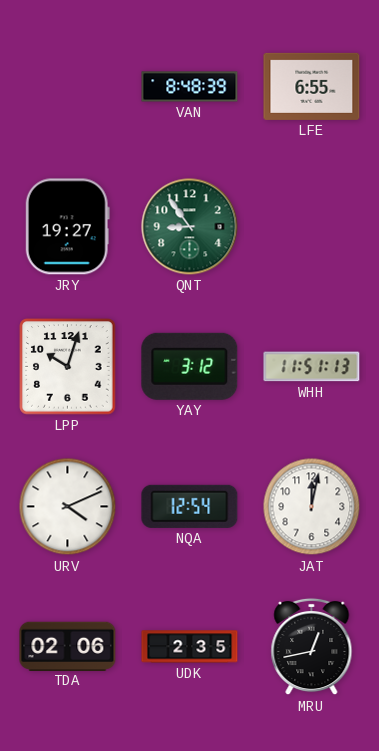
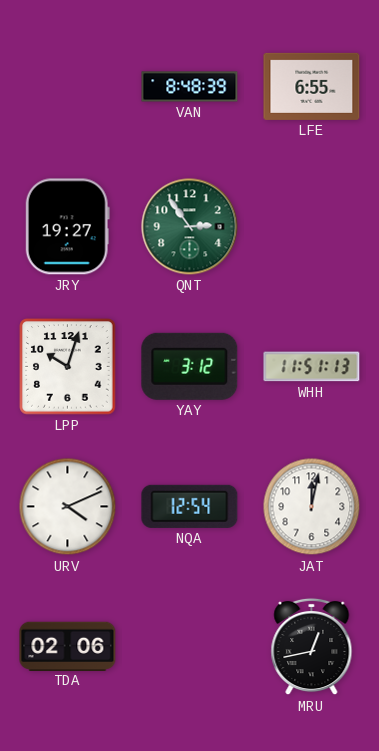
QNT: 8:54 -> 2:54
UDK: 2:35 -> none
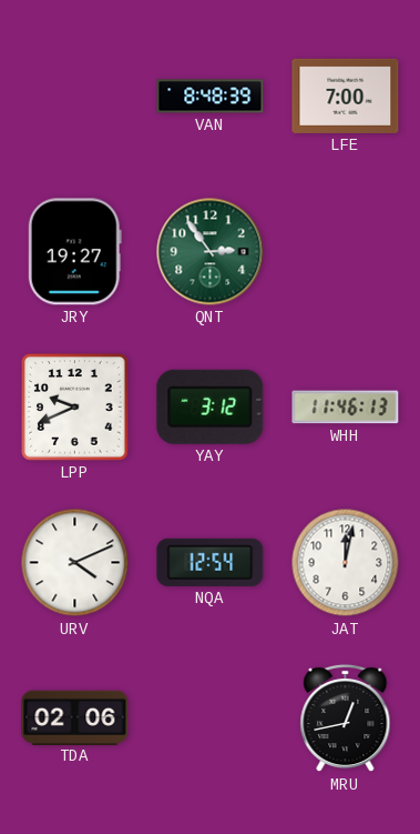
LFE: 6:55 -> 7:00
LPP: 10:03 -> 9:41
WHH: 11:51 -> 11:46
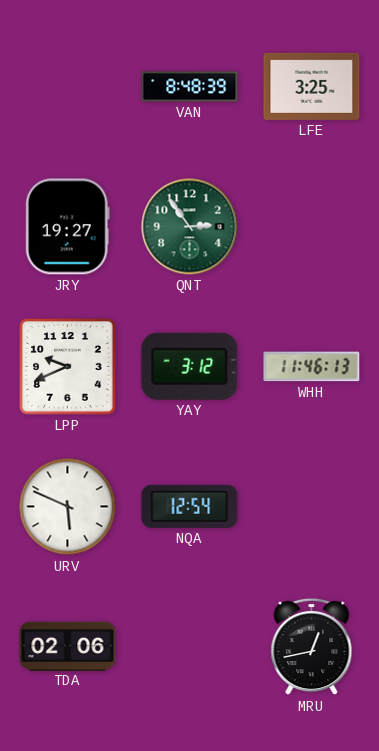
LFE: 7:00 -> 3:25
URV: 4:11 -> 5:49
JAT: 12:02 -> none
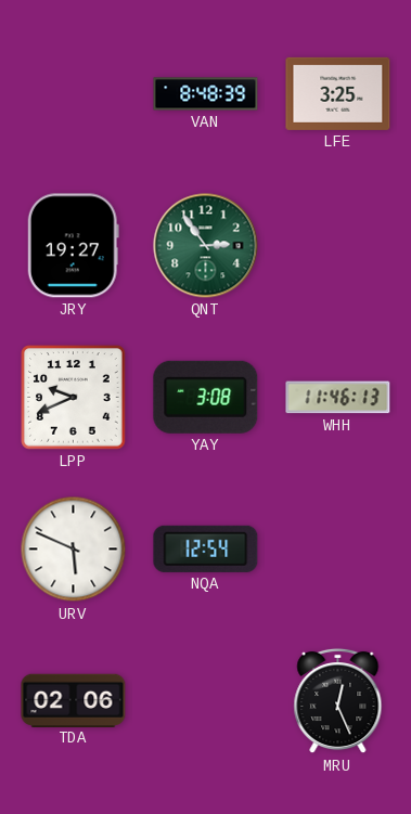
YAY: 3:12 -> 3:08
MRU: 12:43 -> 12:26
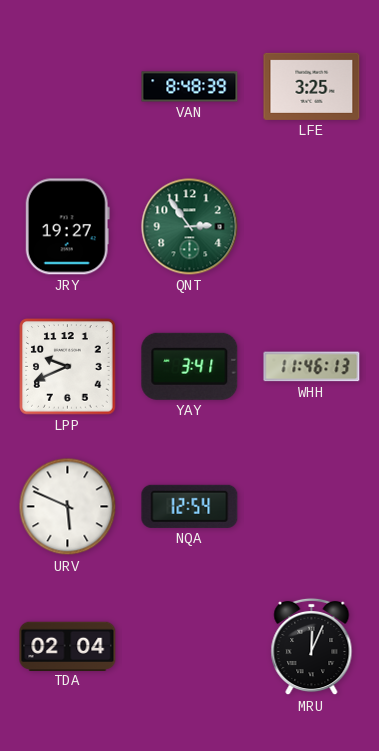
YAY: 3:08 -> 3:41
TDA: 02:06 -> 02:04
MRU: 12:26 -> 12:04
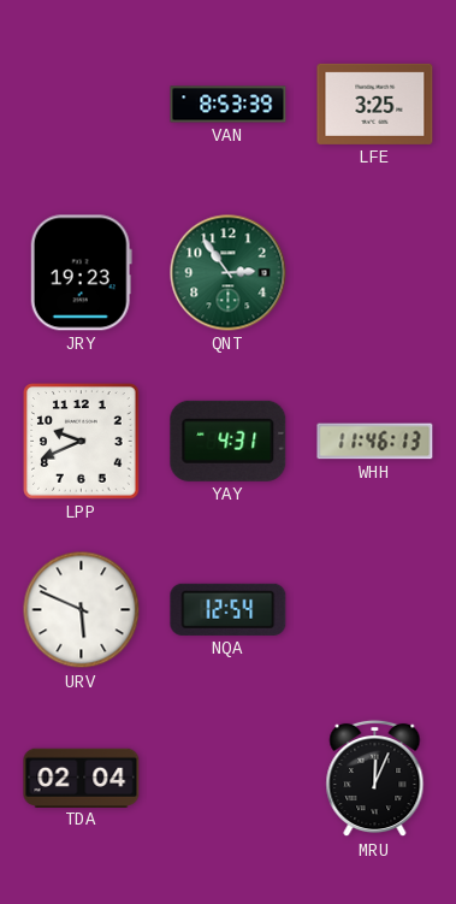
VAN: 8:48 -> 8:53
JRY: 19:27 -> 19:23
YAY: 3:41 -> 4:31
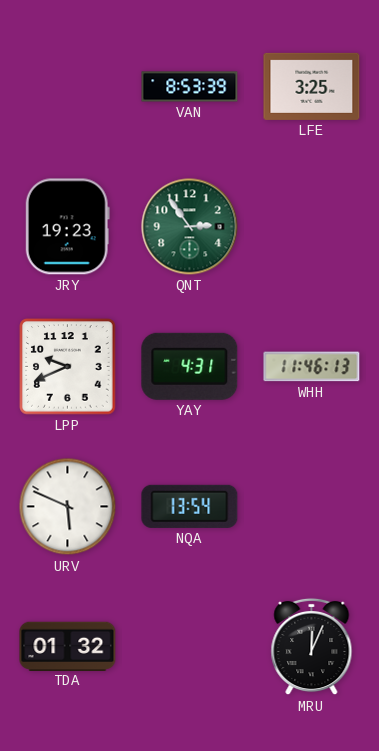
NQA: 12:54 -> 13:54
TDA: 02:04 -> 01:32
